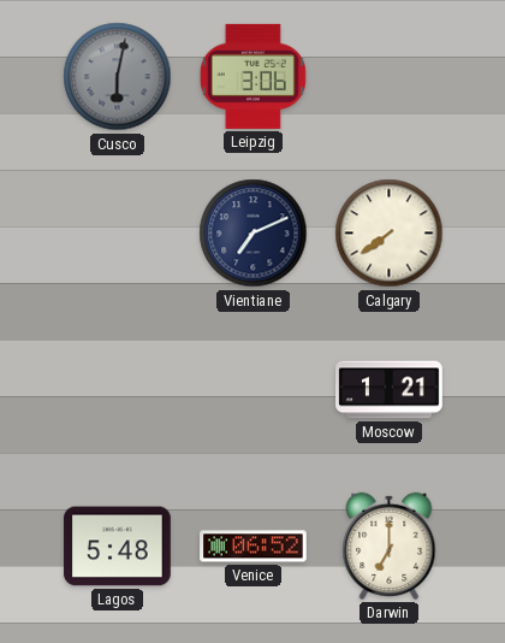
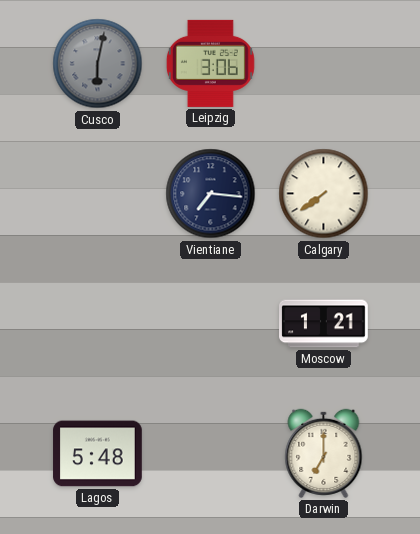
Vientiane: 7:11 -> 7:16
Venice: 06:52 -> none
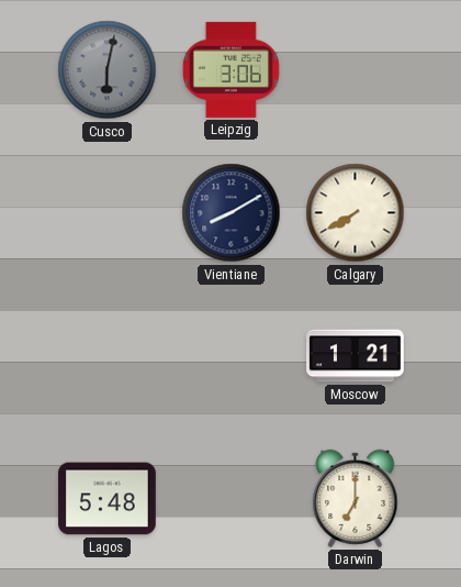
Vientiane: 7:16 -> 8:10
Calgary: 7:39 -> 7:40
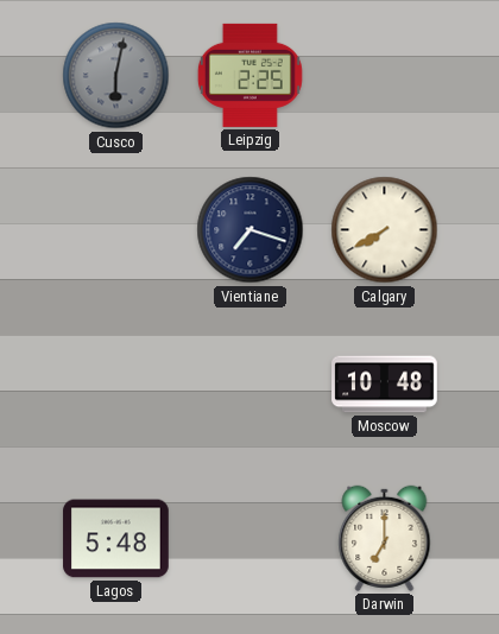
Leipzig: 3:06 -> 2:25
Vientiane: 8:10 -> 7:18
Moscow: 1:21 -> 10:48
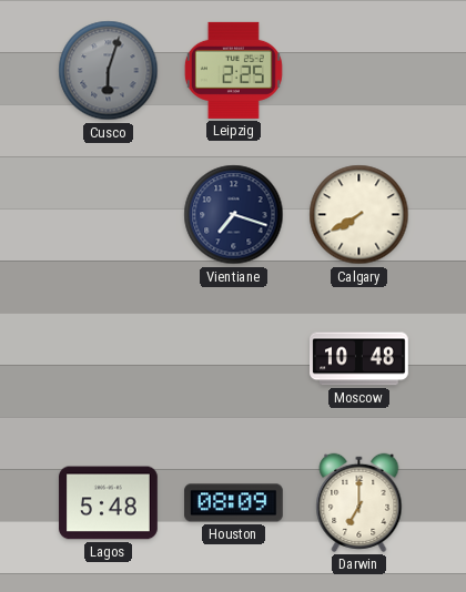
Cusco: 6:02 -> 6:03
Houston: none -> 08:09
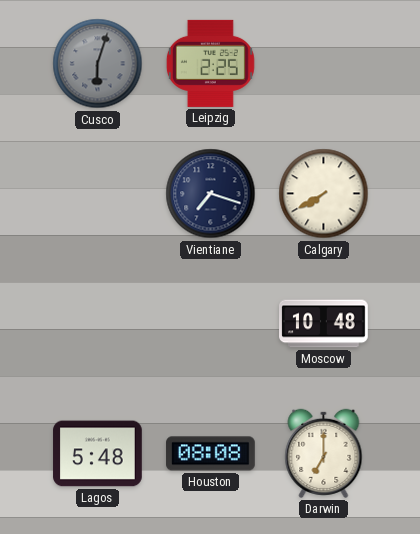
Houston: 08:09 -> 08:08
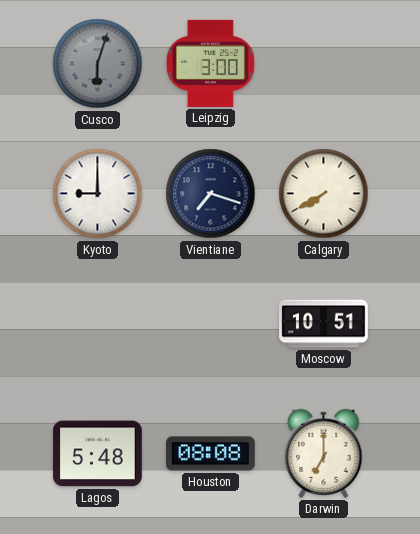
Leipzig: 2:25 -> 3:00
Kyoto: none -> 9:00
Moscow: 10:48 -> 10:51
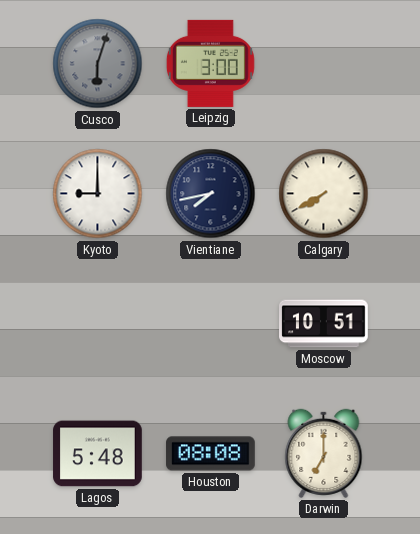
Vientiane: 7:18 -> 7:43
